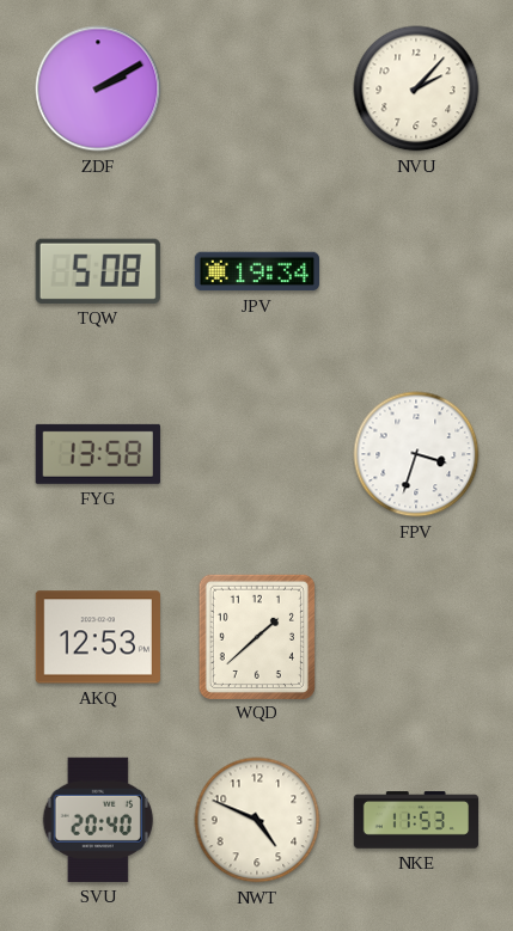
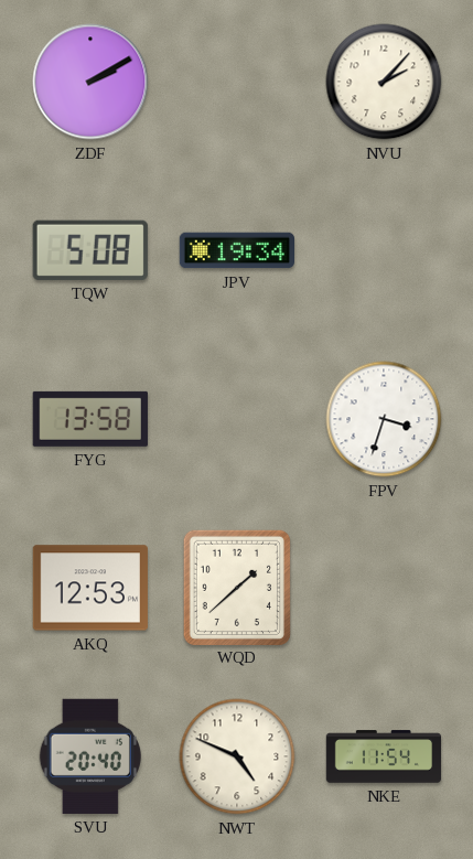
NKE: 11:53 -> 11:54
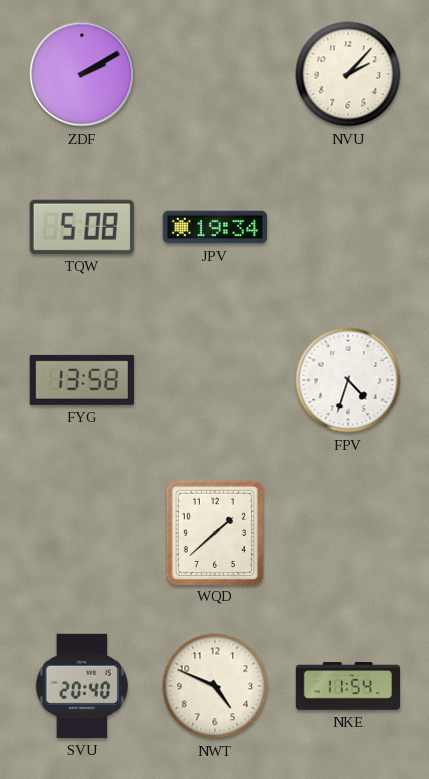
FPV: 3:33 -> 4:33
AKQ: 12:53 -> none
